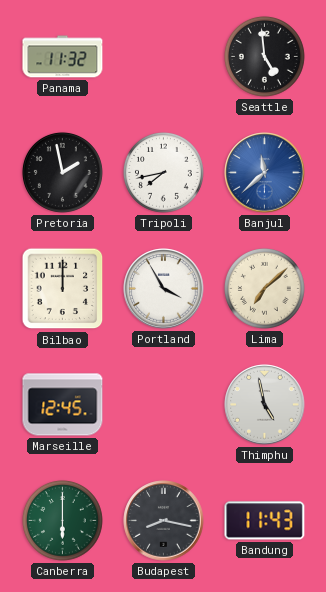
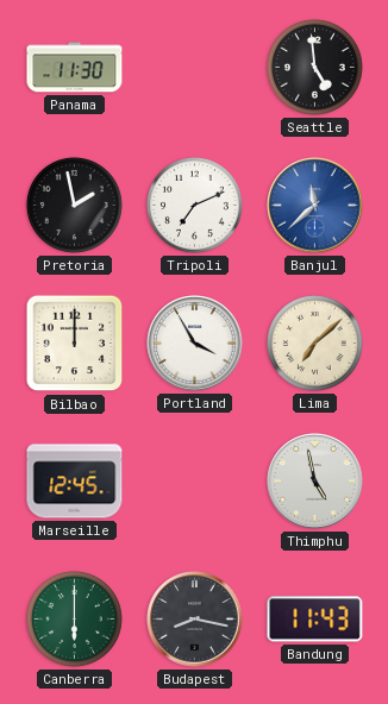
Panama: 11:32 -> 11:30
Tripoli: 7:43 -> 7:11
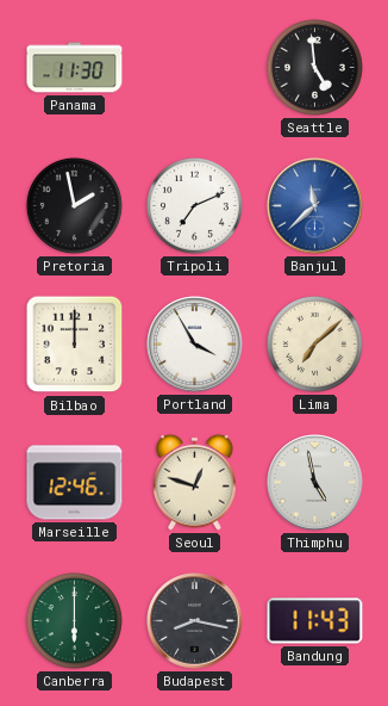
Marseille: 12:45 -> 12:46
Seoul: none -> 12:48
